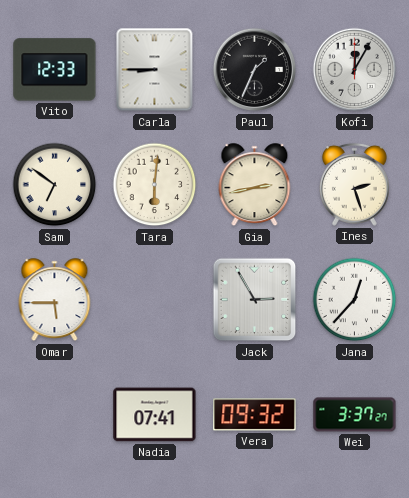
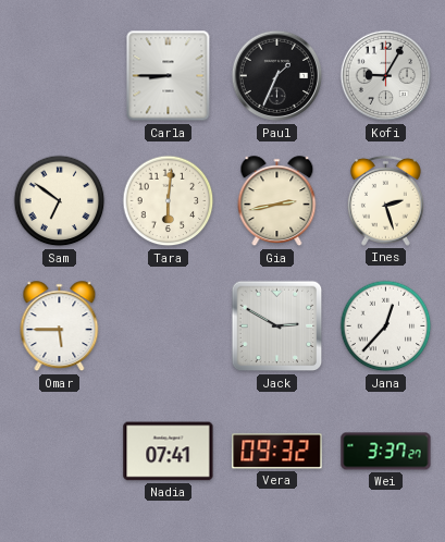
Vito: 12:33 -> none
Kofi: 12:05 -> 9:05
Jack: 2:55 -> 2:50
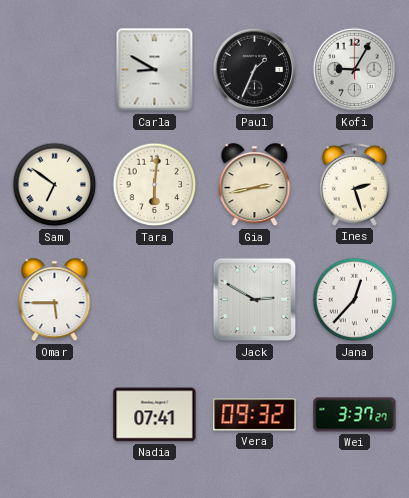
Carla: 8:45 -> 8:50
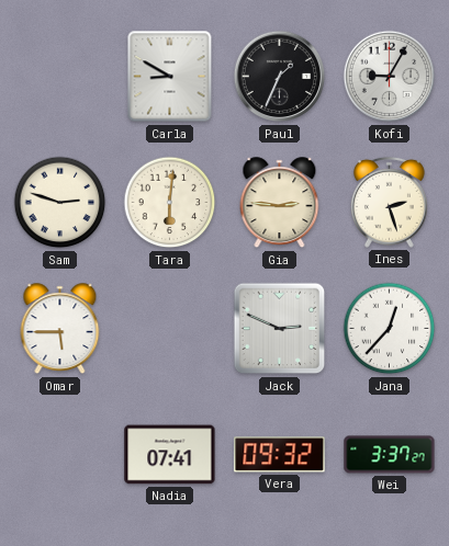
Sam: 6:51 -> 2:48
Gia: 2:43 -> 2:46
Jack: 2:50 -> 2:49
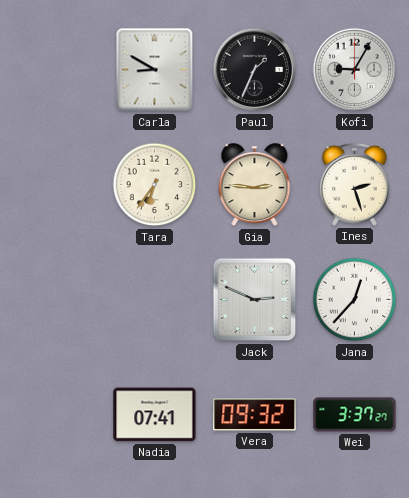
Sam: 2:48 -> none
Tara: 6:01 -> 6:36
Omar: 5:45 -> none
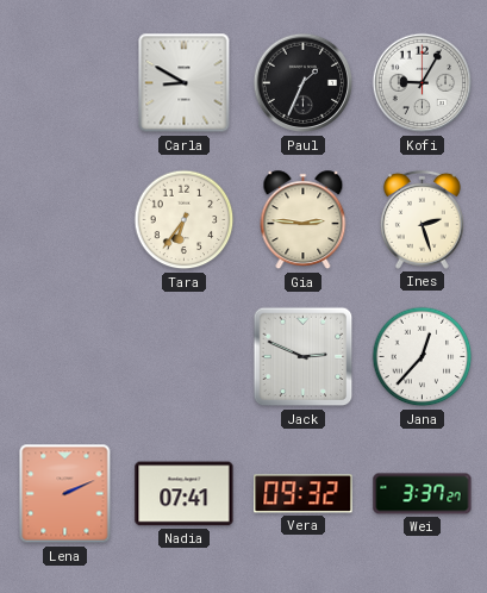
Lena: none -> 2:11
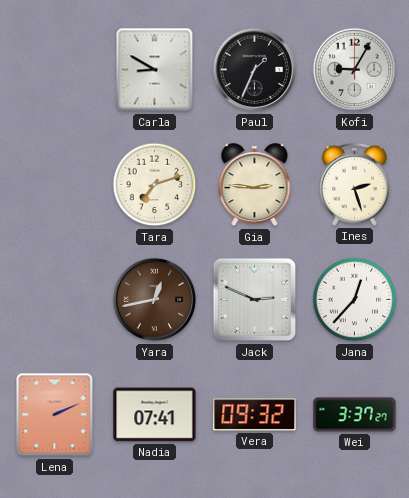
Tara: 6:36 -> 7:12
Yara: none -> 12:43
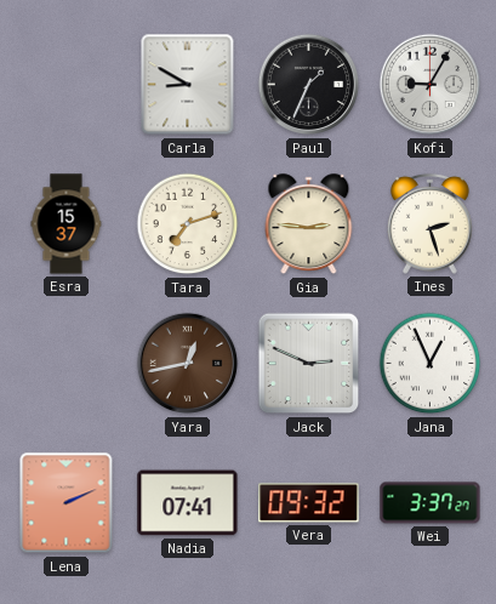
Esra: none -> 15:37
Jana: 12:37 -> 12:56
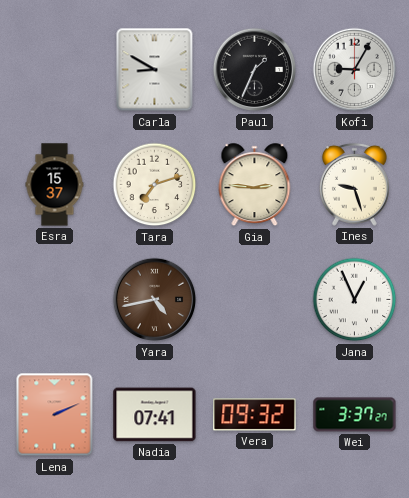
Ines: 2:27 -> 9:27
Yara: 12:43 -> 4:43
Jack: 2:49 -> none
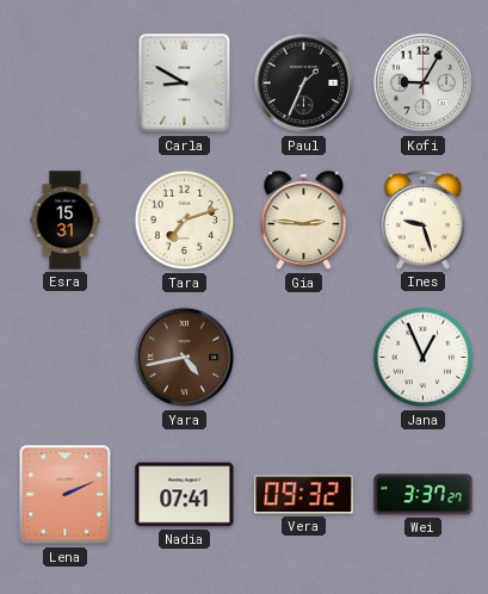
Esra: 15:37 -> 15:31
